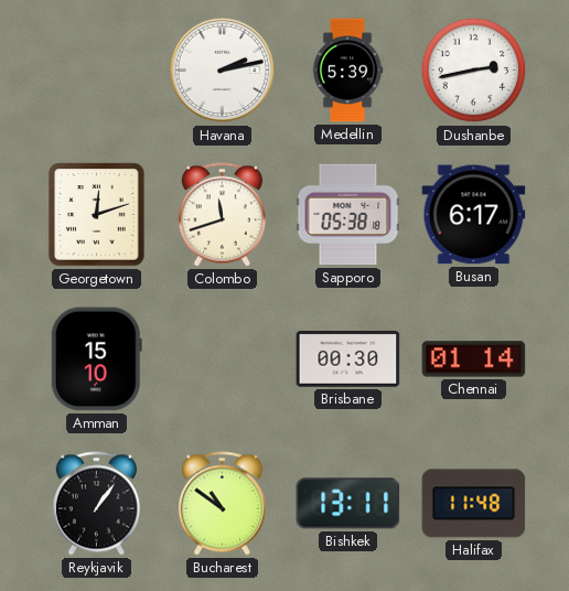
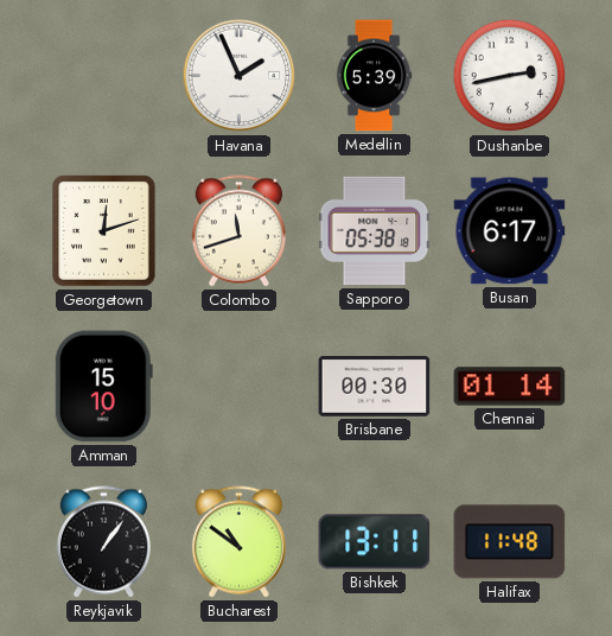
Havana: 2:13 -> 1:56
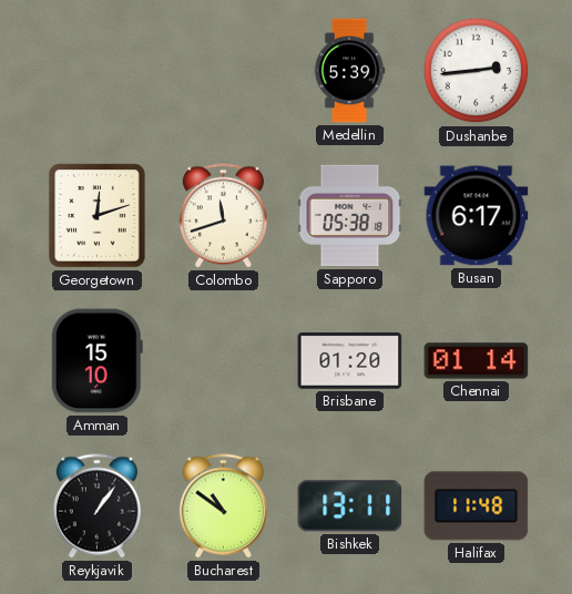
Havana: 1:56 -> none
Dushanbe: 2:43 -> 2:44
Brisbane: 00:30 -> 01:20
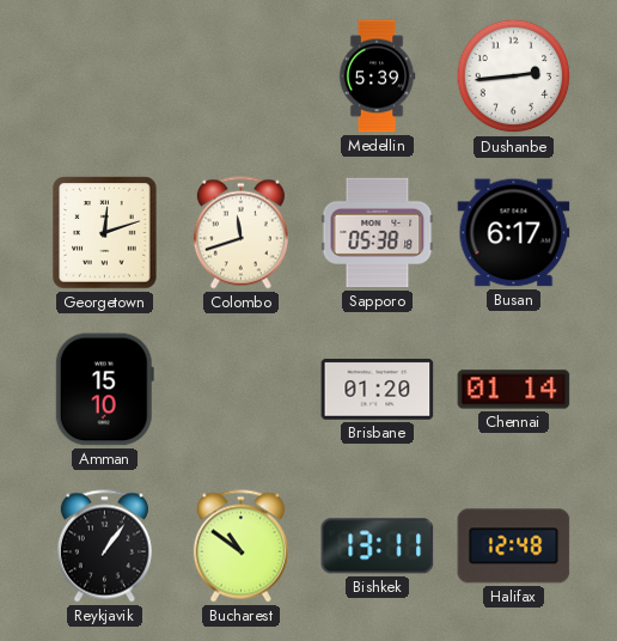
Halifax: 11:48 -> 12:48
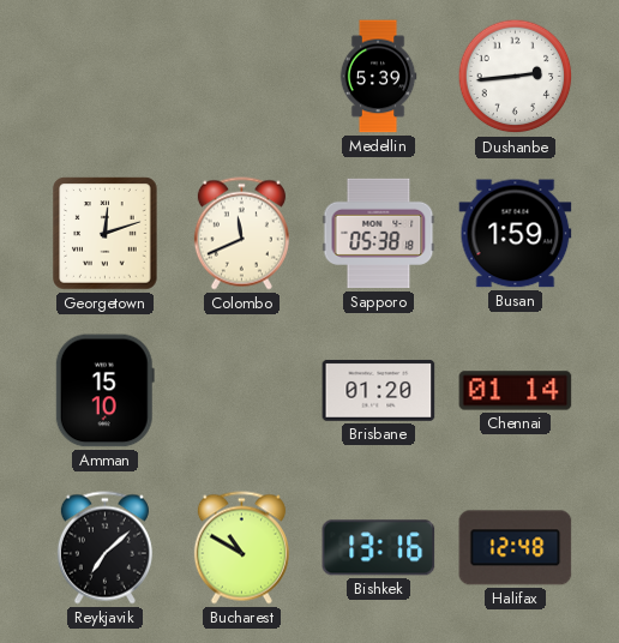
Colombo: 11:42 -> 11:41
Busan: 6:17 -> 1:59
Reykjavik: 1:06 -> 7:08
Bucharest: 10:51 -> 10:50
Bishkek: 13:11 -> 13:16
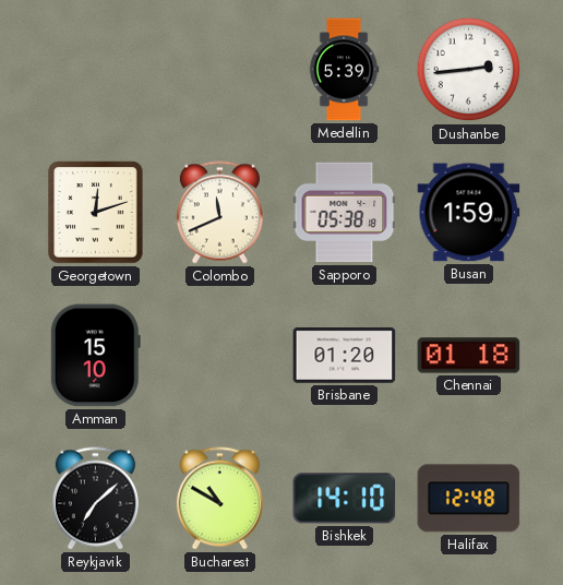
Chennai: 01:14 -> 01:18
Bishkek: 13:16 -> 14:10
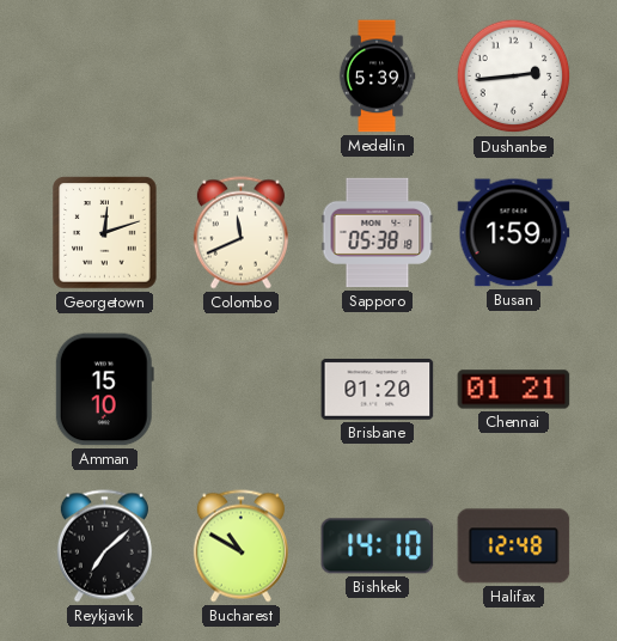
Chennai: 01:18 -> 01:21
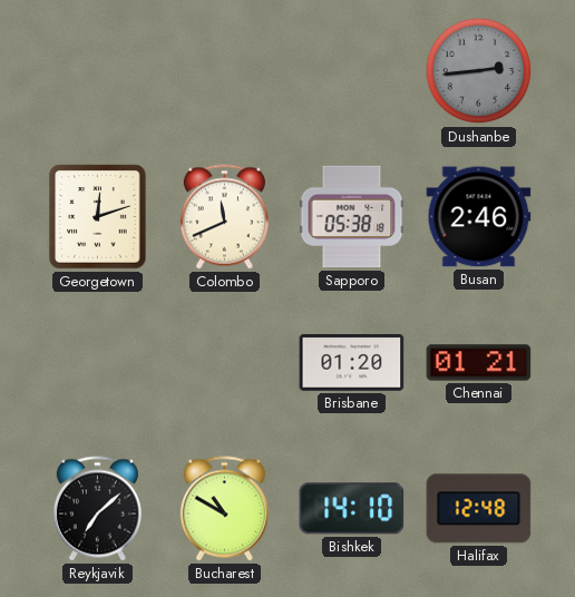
Medellin: 5:39 -> none
Dushanbe dial: white -> grey
Busan: 1:59 -> 2:46
Amman: 15:10 -> none
